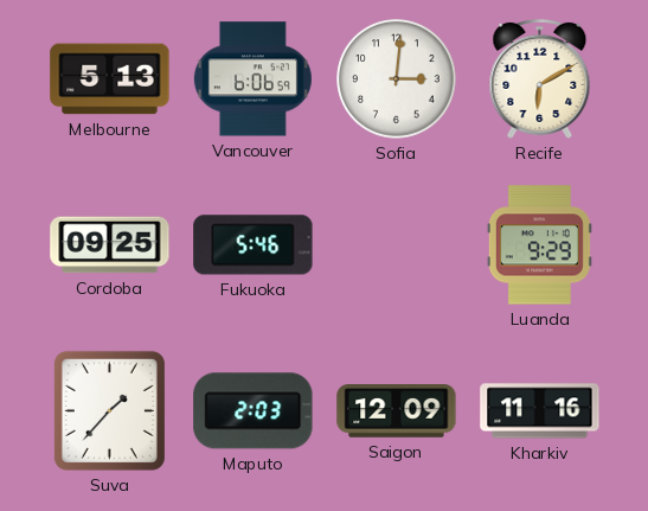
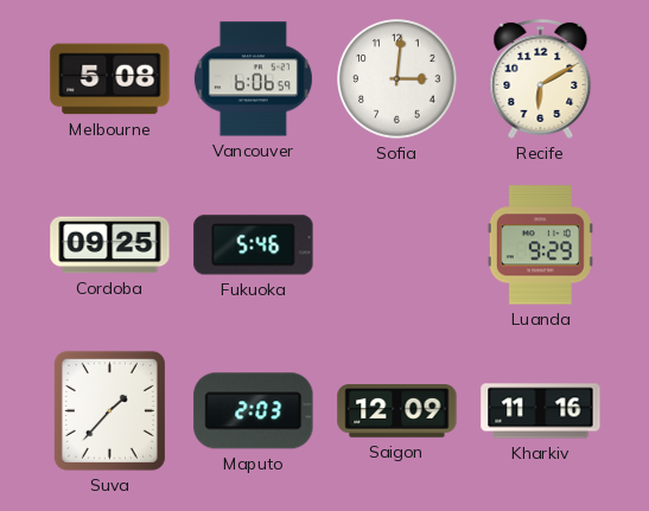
Melbourne: 5:13 -> 5:08
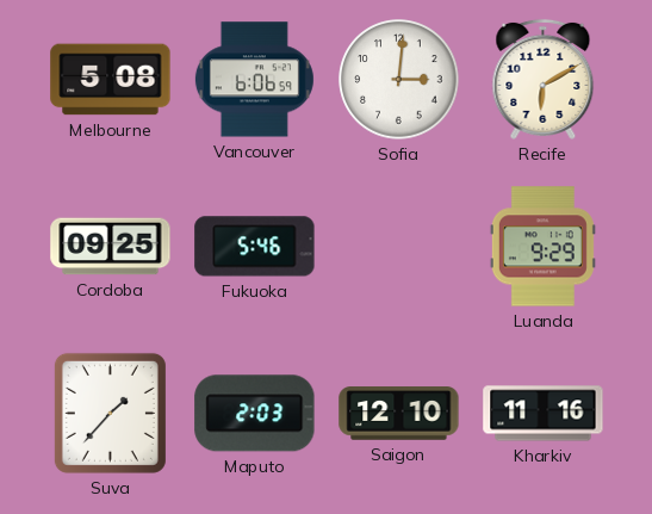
Saigon: 12:09 -> 12:10
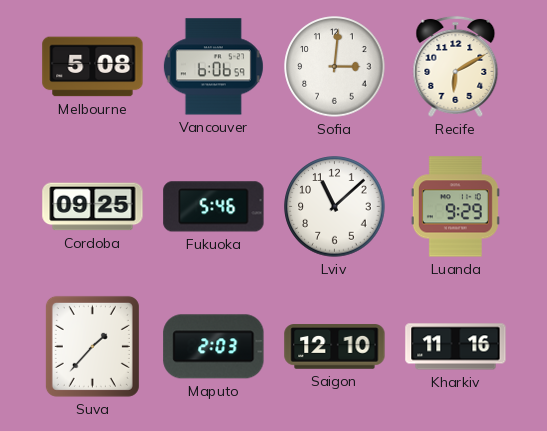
Lviv: none -> 11:08
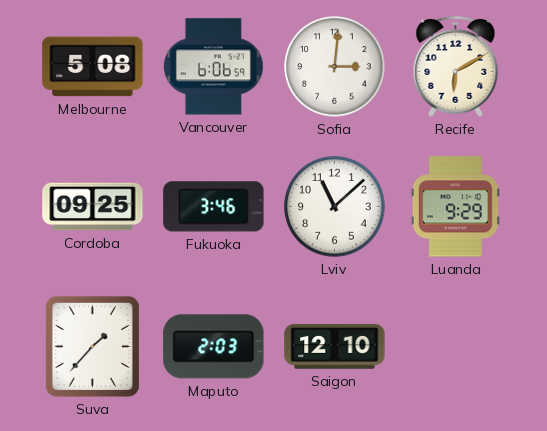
Fukuoka: 5:46 -> 3:46
Kharkiv: 11:16 -> none
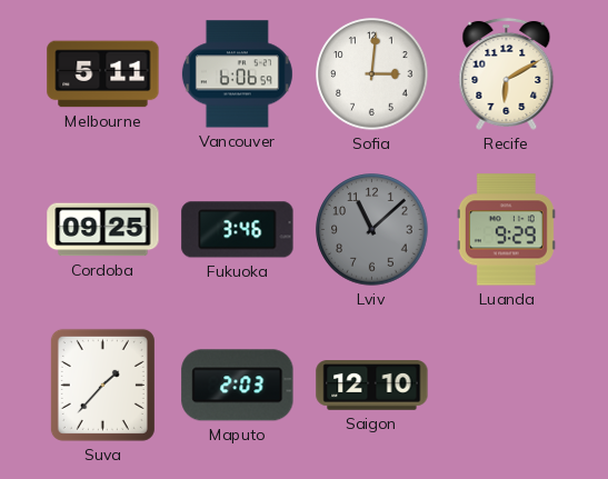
Melbourne: 5:08 -> 5:11
Lviv dial: white -> grey
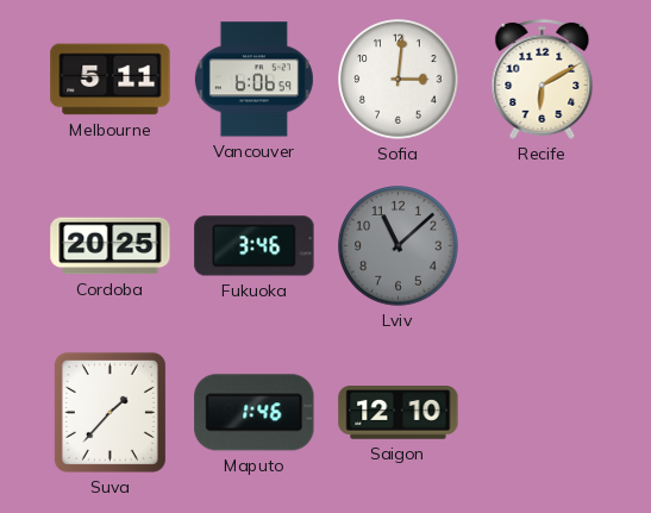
Cordoba: 09:25 -> 20:25
Luanda: 9:29 -> none
Maputo: 2:03 -> 1:46
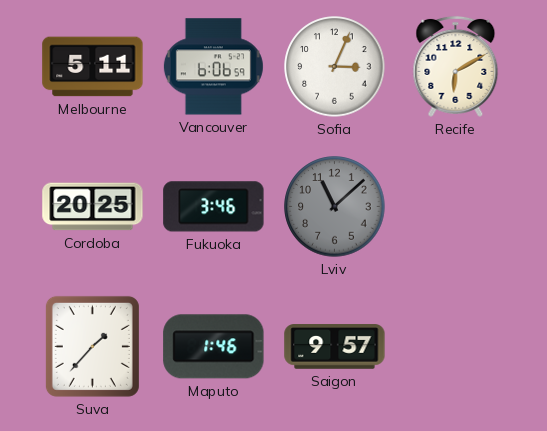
Sofia: 3:01 -> 3:04
Saigon: 12:10 -> 9:57
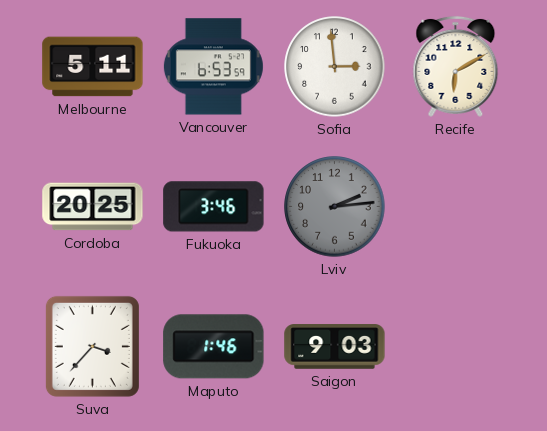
Vancouver: 6:06 -> 6:53
Sofia: 3:04 -> 2:59
Lviv: 11:08 -> 2:14
Suva: 1:37 -> 3:37
Saigon: 9:57 -> 9:03
